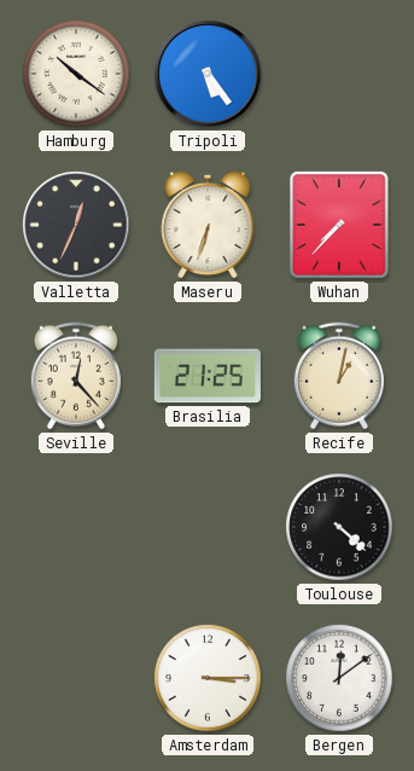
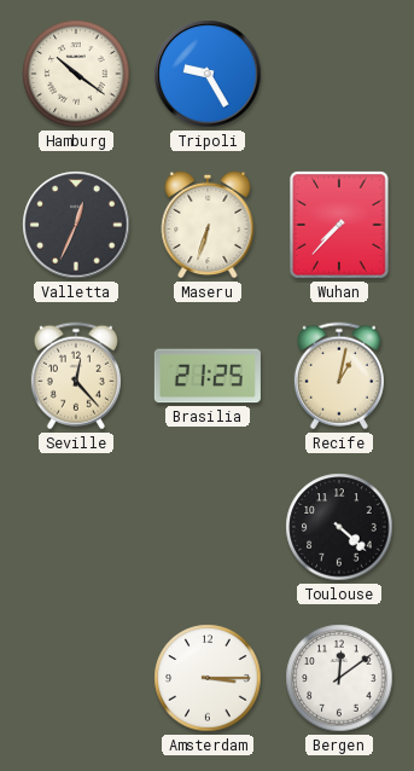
Tripoli: 5:24 -> 9:25
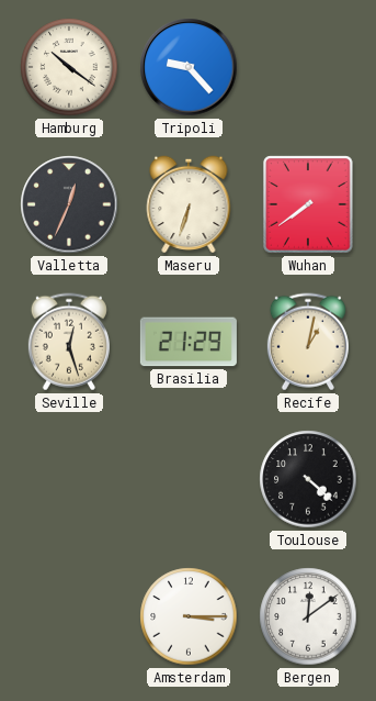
Tripoli: 9:25 -> 9:23
Wuhan: 7:37 -> 7:39
Seville: 12:23 -> 12:27
Brasilia: 21:25 -> 21:29
